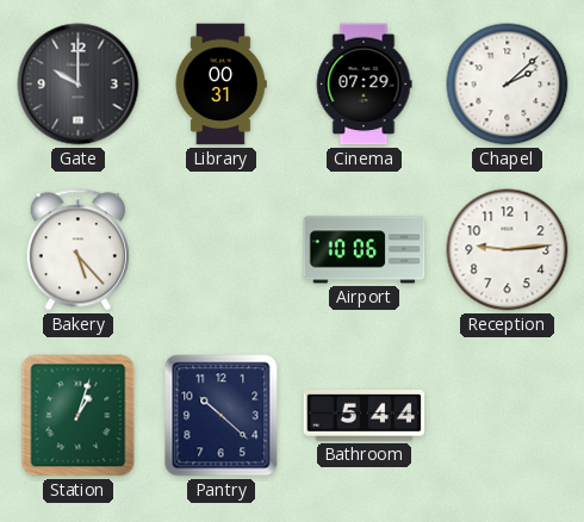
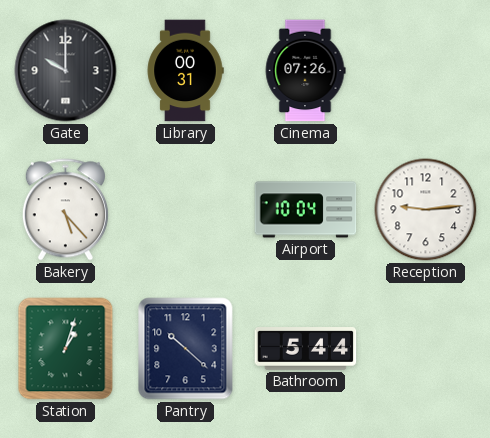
Cinema: 07:29 -> 07:26
Chapel: 2:08 -> none
Airport: 10:06 -> 10:04
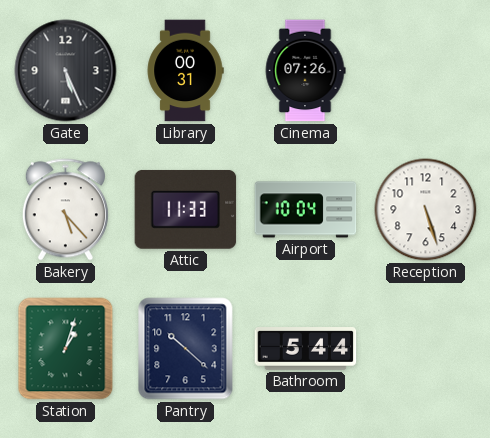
Gate: 10:00 -> 5:26
Attic: none -> 11:33
Reception: 9:14 -> 5:27
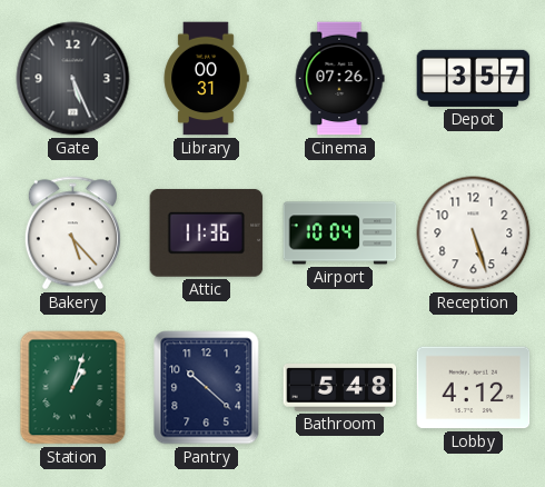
Depot: none -> 3:57
Attic: 11:33 -> 11:36
Bathroom: 5:44 -> 5:48
Lobby: none -> 4:12
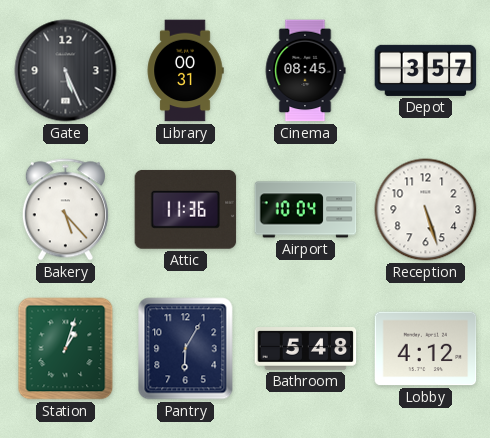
Cinema: 07:26 -> 08:45
Pantry: 10:22 -> 6:05
